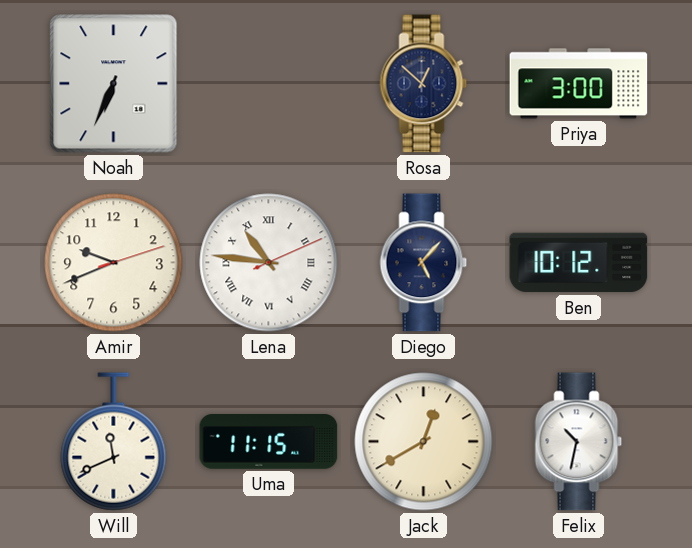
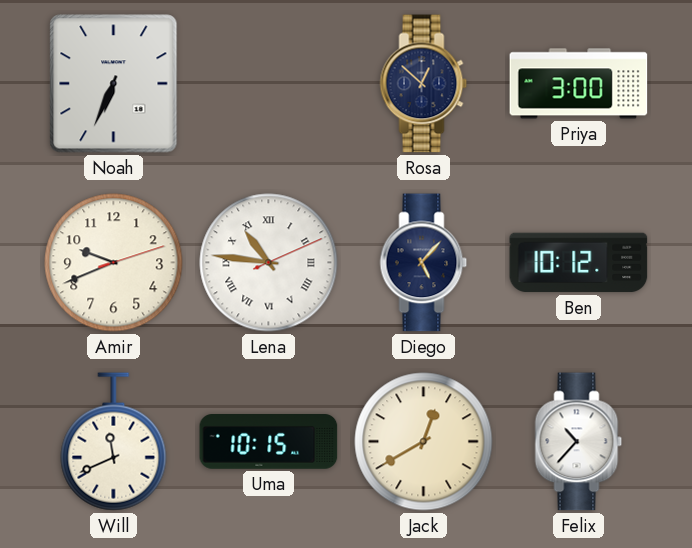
Uma: 11:15 -> 10:15
Felix: 10:32 -> 10:37
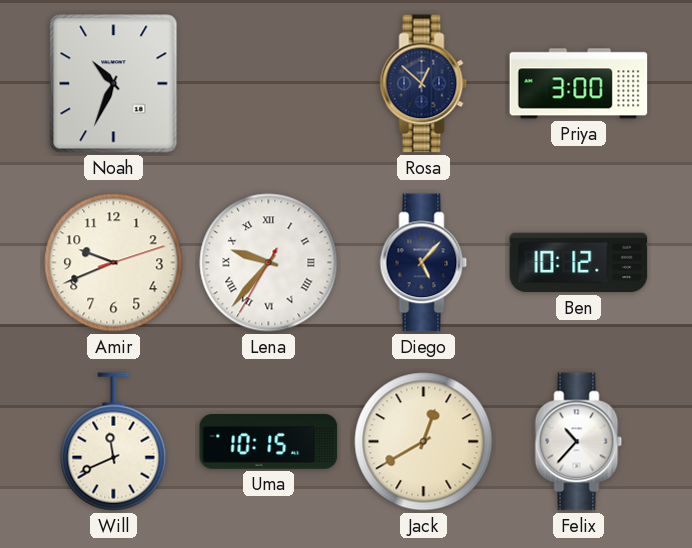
Noah: 6:34 -> 10:34
Lena: 10:46 -> 9:36
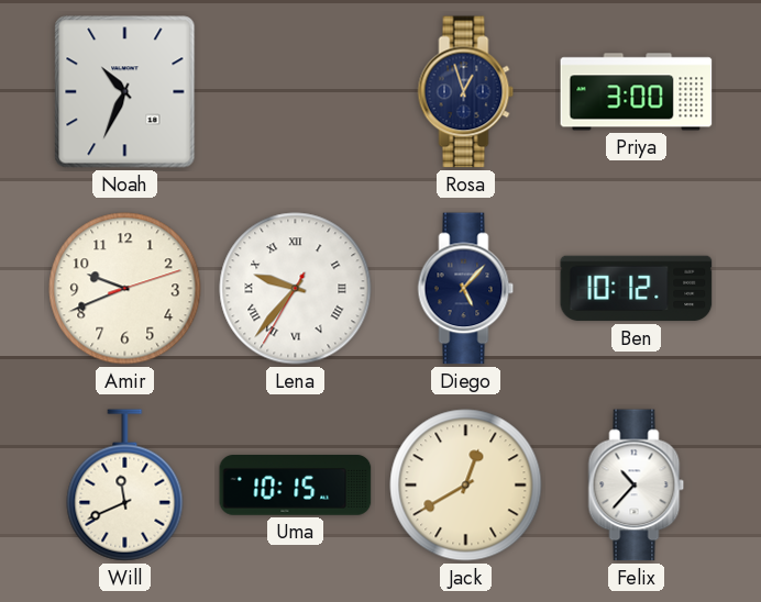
Rosa: 12:52 -> 12:57
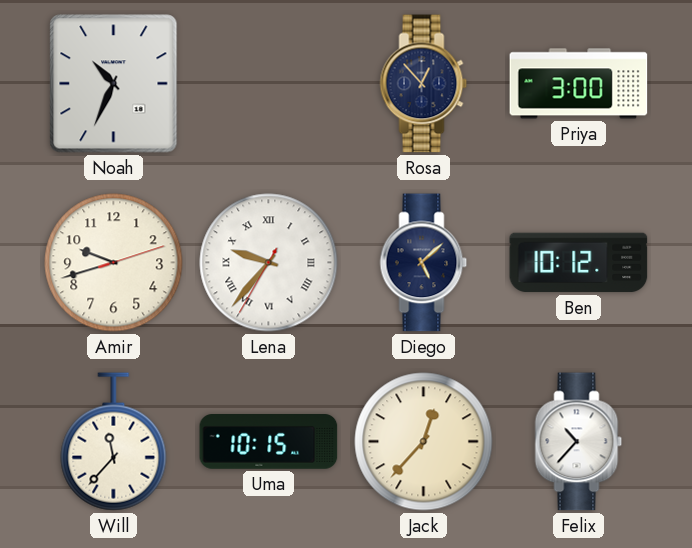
Rosa: 12:57 -> 12:53
Amir: 9:41 -> 9:42
Diego: 5:07 -> 5:08
Will: 11:41 -> 11:37
Jack: 12:40 -> 12:37
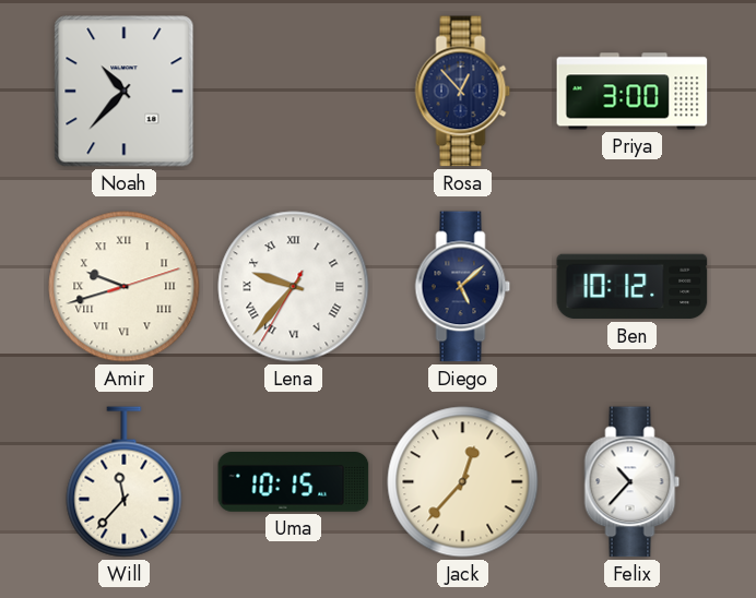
Noah: 10:34 -> 10:37
Amir numerals: Arabic -> Roman
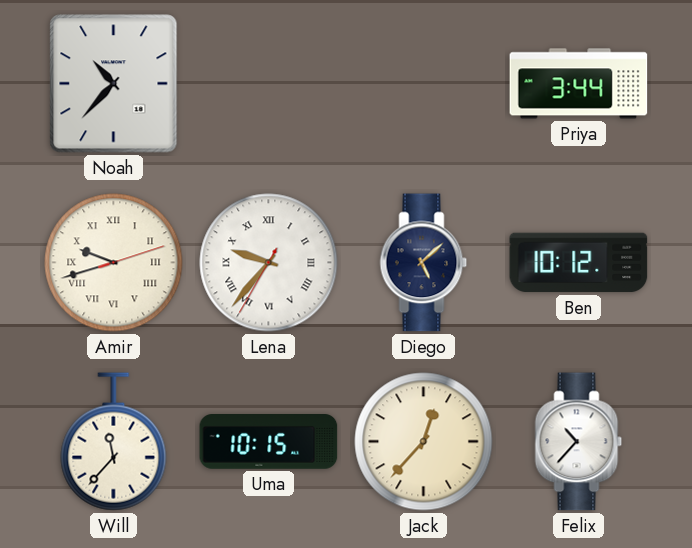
Rosa: 12:53 -> none
Priya: 3:00 -> 3:44
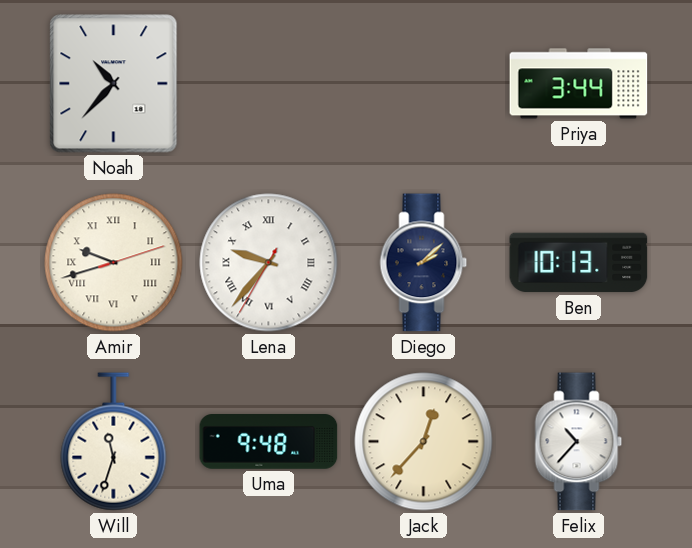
Diego: 5:08 -> 2:08
Ben: 10:12 -> 10:13
Will: 11:37 -> 11:33
Uma: 10:15 -> 9:48
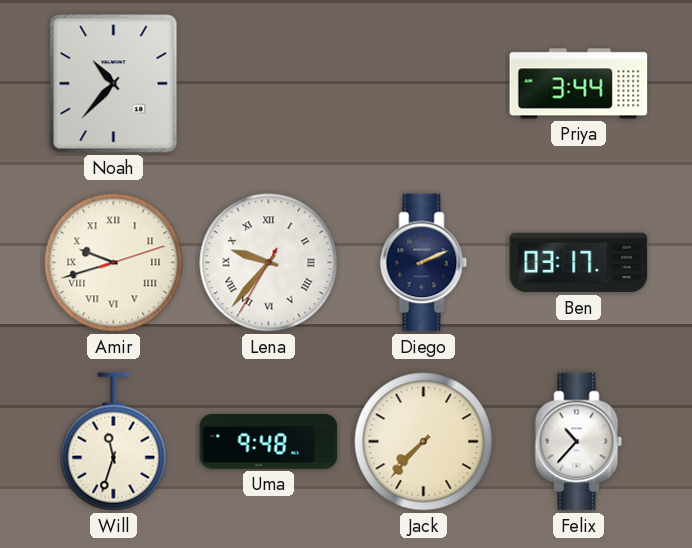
Diego: 2:08 -> 2:11
Ben: 10:13 -> 03:17
Jack: 12:37 -> 7:37
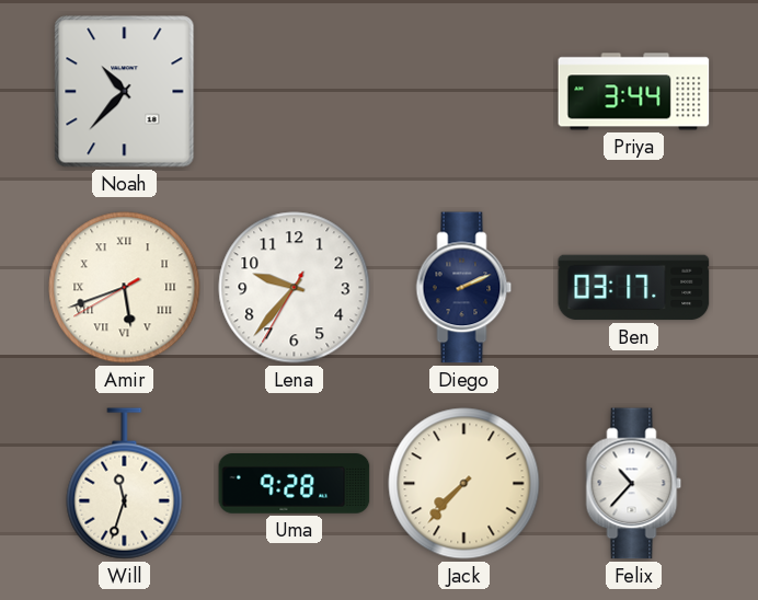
Amir: 9:42 -> 5:41
Lena numerals: Roman -> Arabic
Uma: 9:48 -> 9:28
